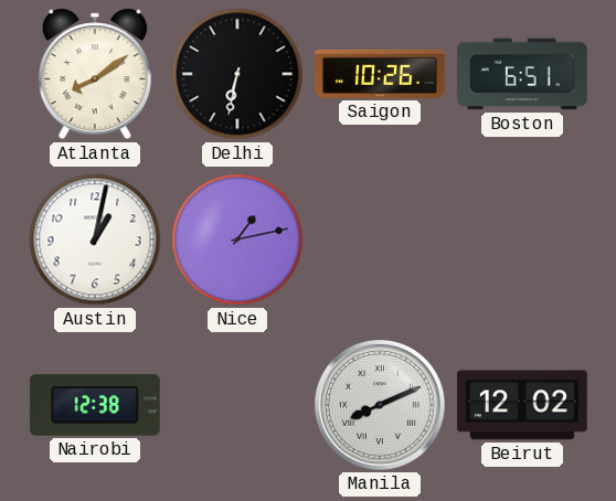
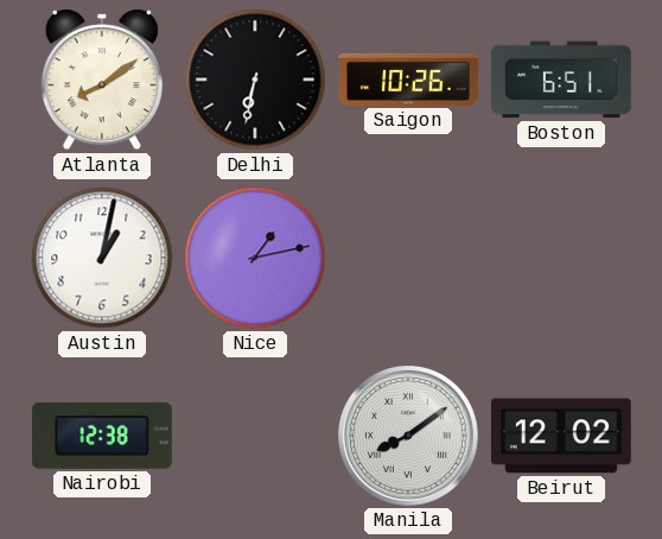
Manila: 8:11 -> 8:09
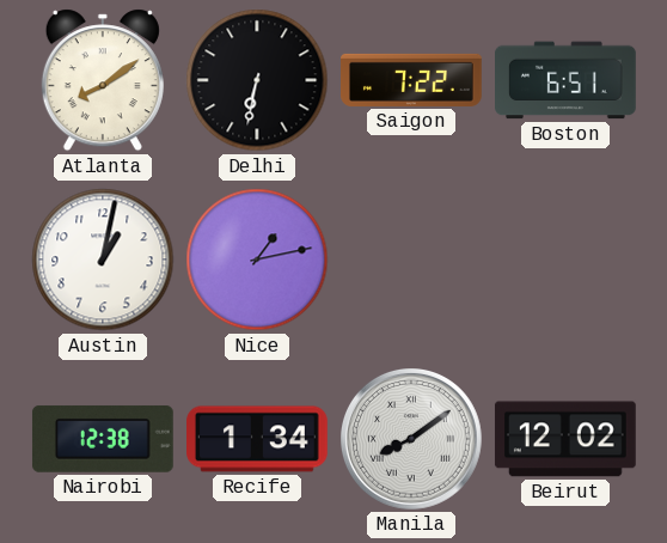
Saigon: 10:26 -> 7:22
Recife: none -> 1:34
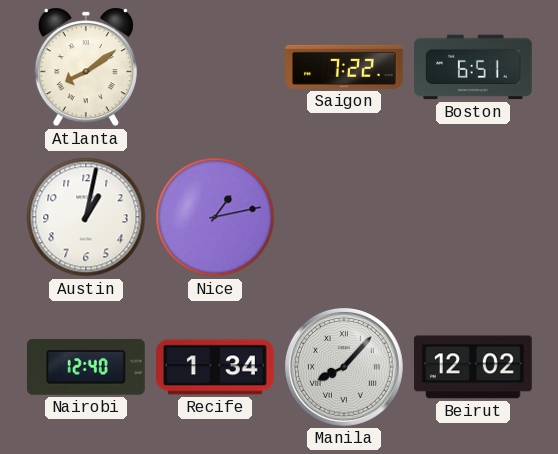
Delhi: 6:32 -> none
Nairobi: 12:38 -> 12:40
Manila: 8:09 -> 8:07
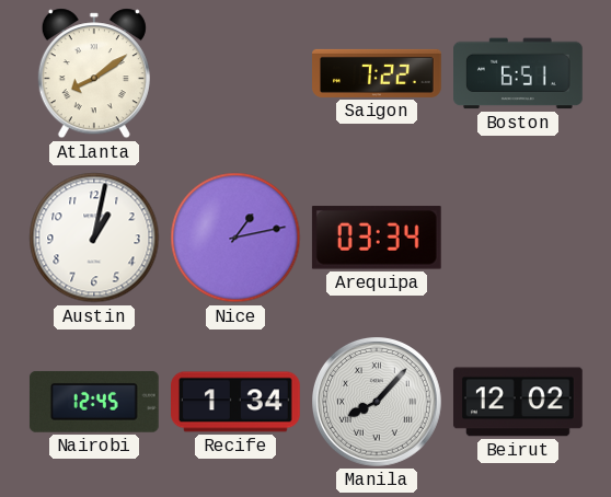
Arequipa: none -> 03:34
Nairobi: 12:40 -> 12:45
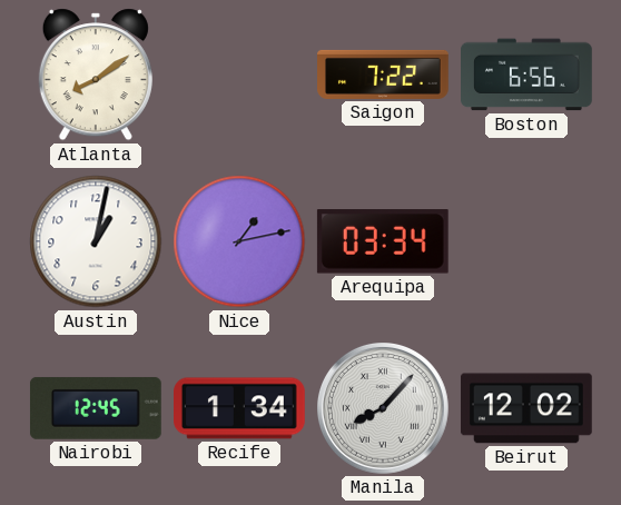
Boston: 6:51 -> 6:56
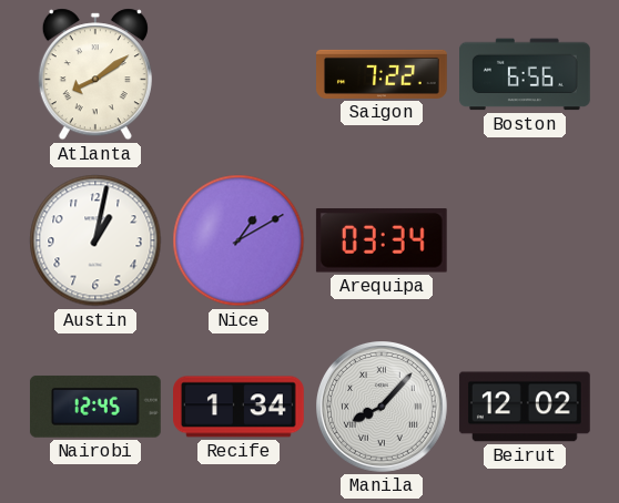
Nice: 1:13 -> 1:10
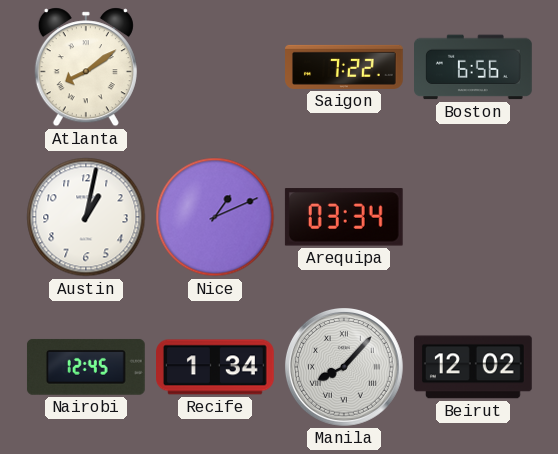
Nice: 1:10 -> 1:11
